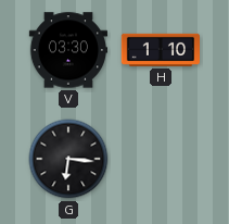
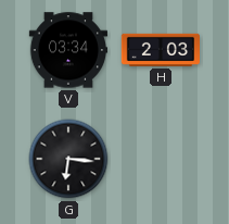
V: 03:30 -> 03:34
H: 1:10 -> 2:03
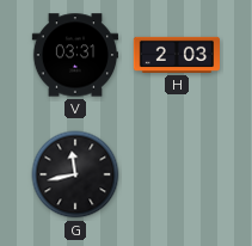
V: 03:34 -> 03:31
G: 6:16 -> 11:43
